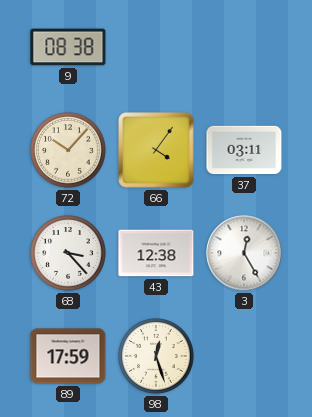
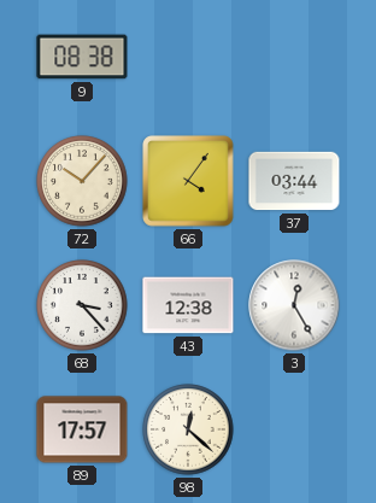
37: 03:11 -> 03:44
89: 17:59 -> 17:57
98: 12:27 -> 12:22
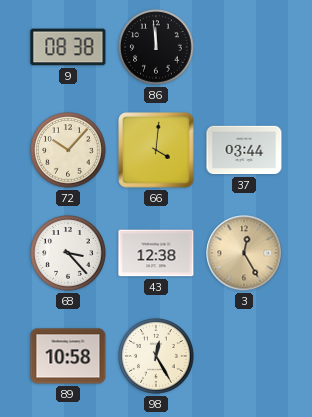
86: none -> 11:59
66: 4:06 -> 4:01
3 dial: white -> champagne
89: 17:57 -> 10:58
98: 12:22 -> 12:25
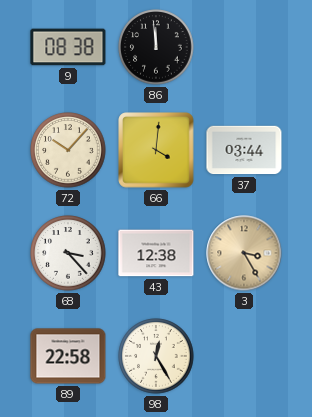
3: 12:25 -> 3:25
89: 10:58 -> 22:58
